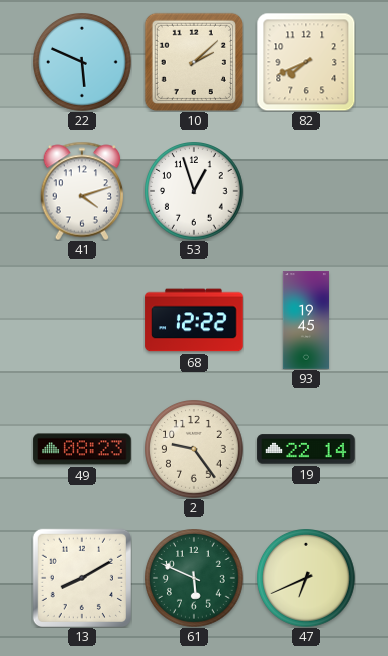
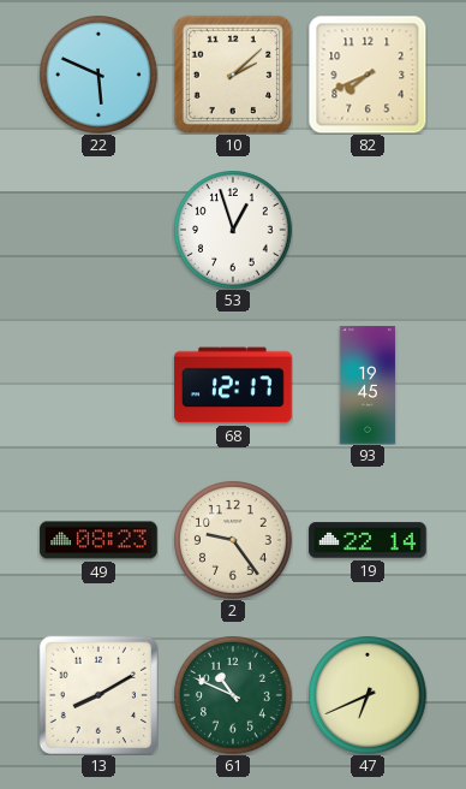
41: 4:12 -> none
68: 12:22 -> 12:17
61: 5:49 -> 10:49
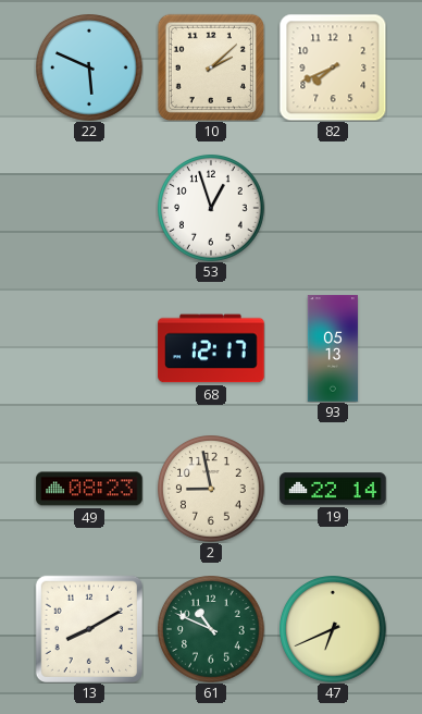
93: 19:45 -> 05:13
2: 9:24 -> 8:58
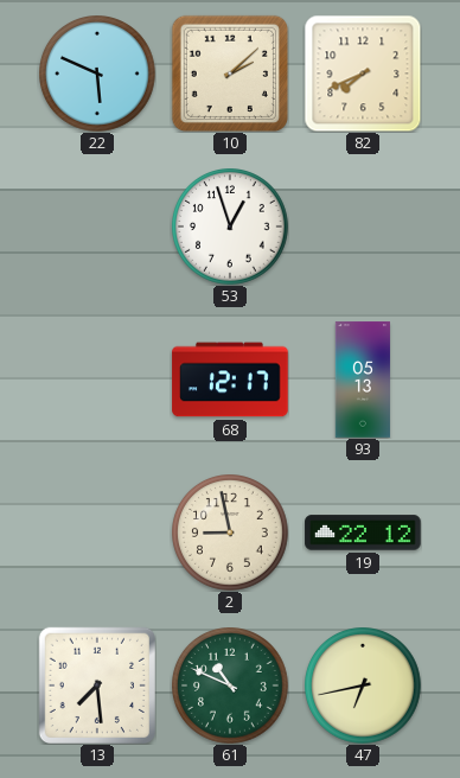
49: 08:23 -> none
19: 22:14 -> 22:12
13: 8:10 -> 7:29
47: 6:41 -> 6:43
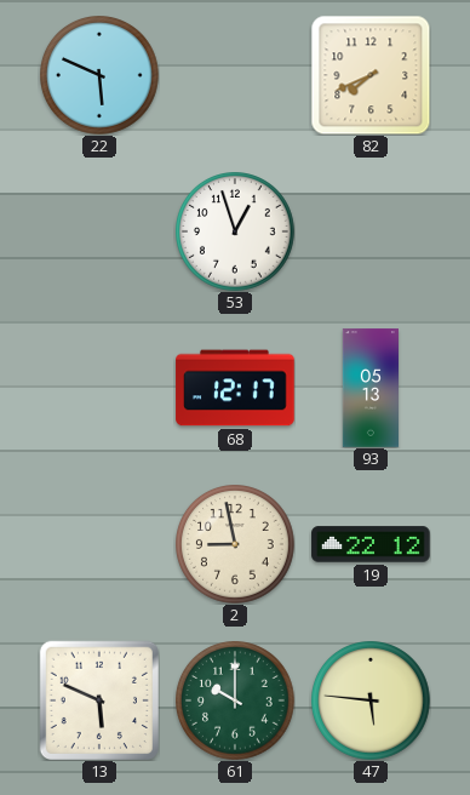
10: 2:08 -> none
13: 7:29 -> 5:49
61: 10:49 -> 10:00
47: 6:43 -> 5:46
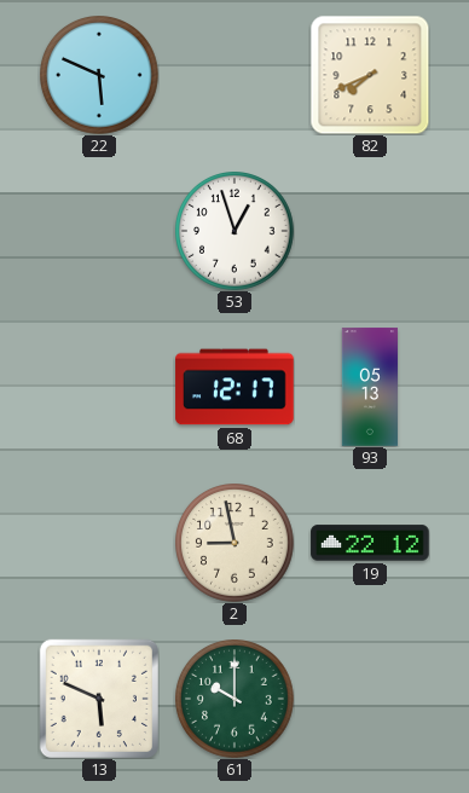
47: 5:46 -> none
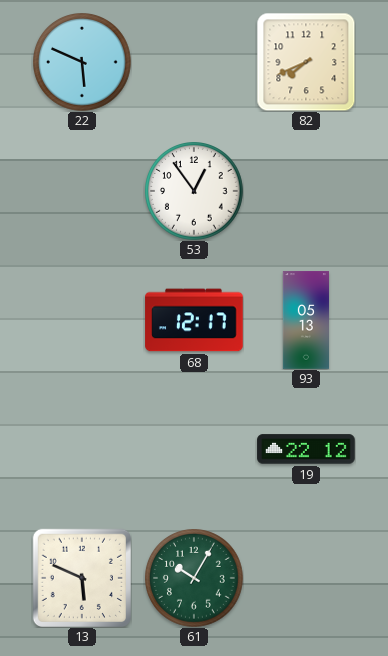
53: 12:57 -> 12:54
2: 8:58 -> none
61: 10:00 -> 10:05
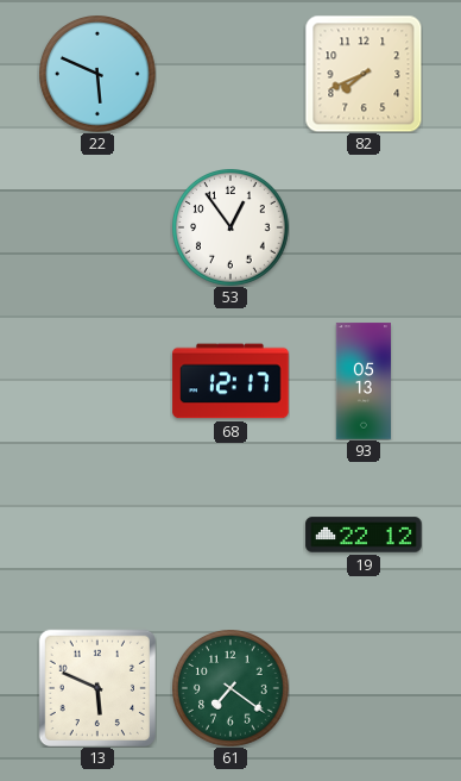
61: 10:05 -> 7:21
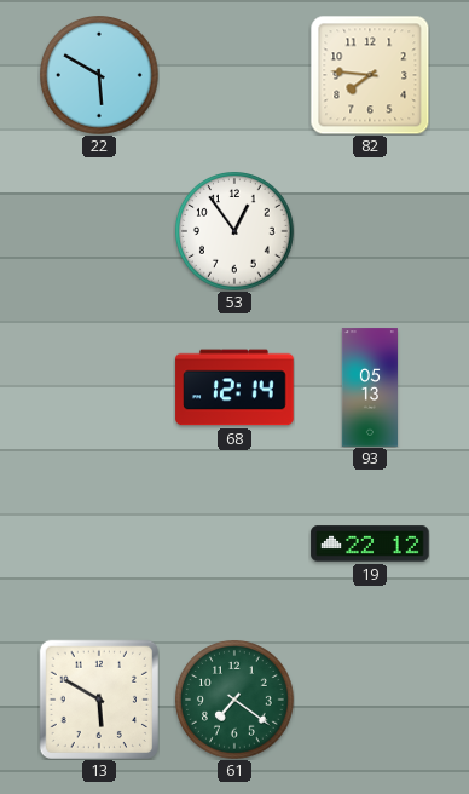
22: 5:49 -> 5:50
82: 7:41 -> 7:46
68: 12:17 -> 12:14
13: 5:49 -> 5:50
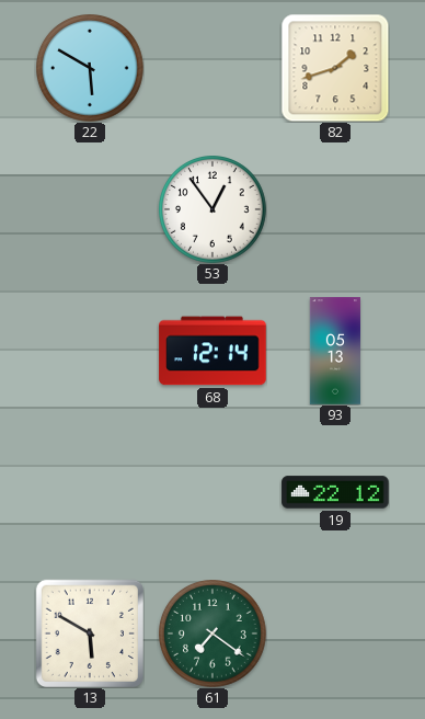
82: 7:46 -> 1:42
